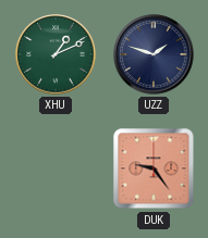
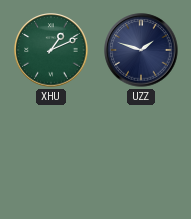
DUK: 9:24 -> none
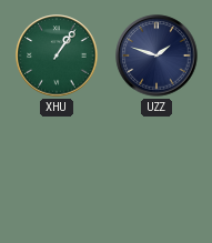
XHU: 1:11 -> 1:06
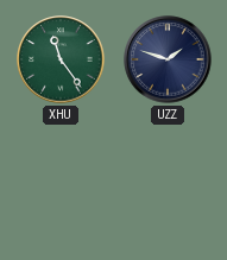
XHU: 1:06 -> 11:24
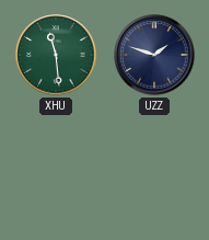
XHU: 11:24 -> 11:29
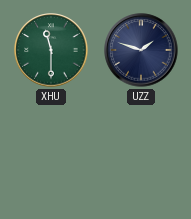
XHU: 11:29 -> 11:30
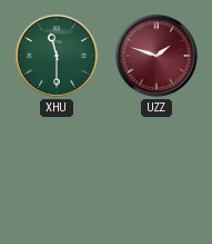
UZZ dial: navy -> burgundy
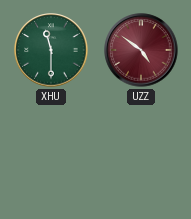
UZZ: 1:48 -> 4:51
